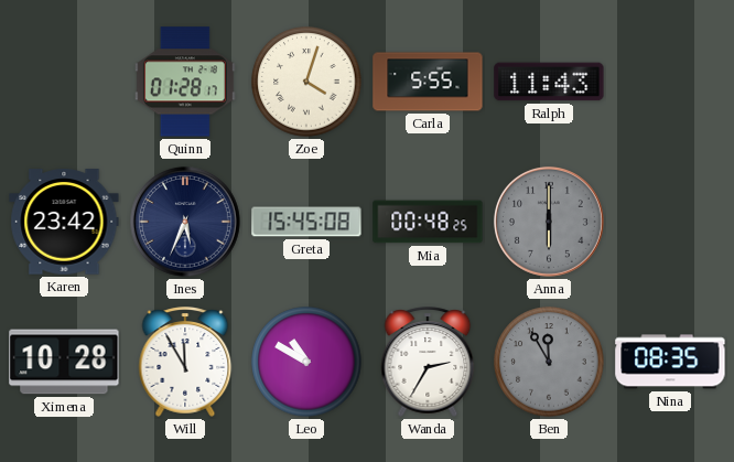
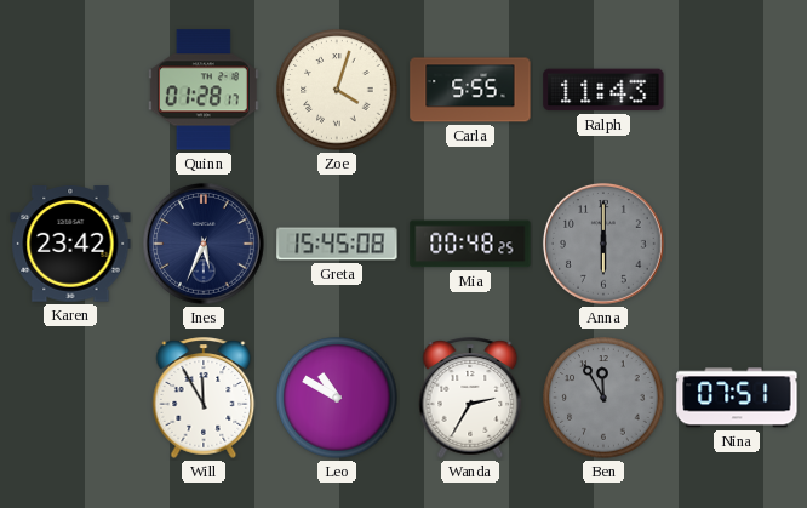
Ximena: 10:28 -> none
Nina: 08:35 -> 07:51
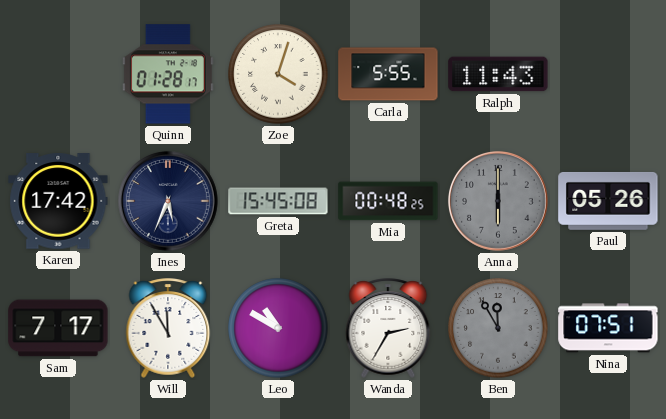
Karen: 23:42 -> 17:42
Paul: none -> 05:26
Sam: none -> 7:17
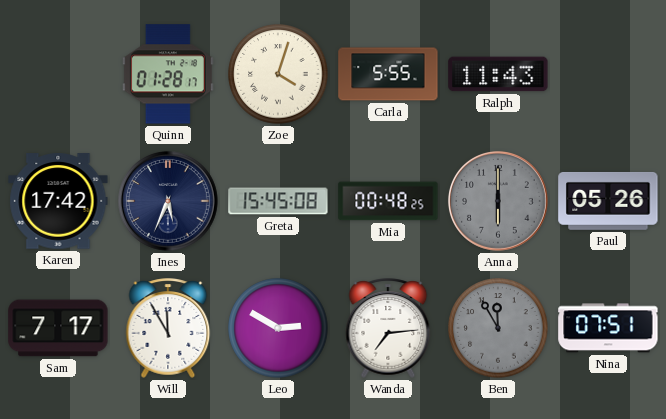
Leo: 10:50 -> 2:50
Wanda: 2:35 -> 7:14
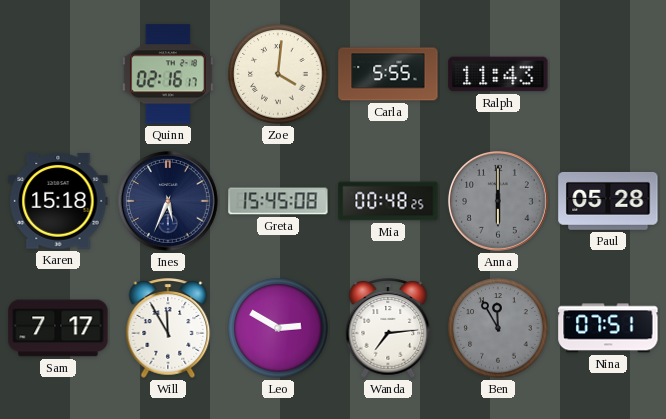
Quinn: 01:28 -> 02:16
Zoe: 4:03 -> 4:01
Karen: 17:42 -> 15:18
Paul: 05:26 -> 05:28
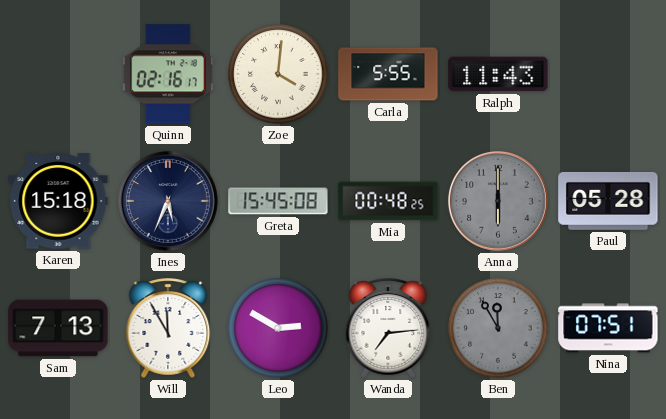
Sam: 7:17 -> 7:13
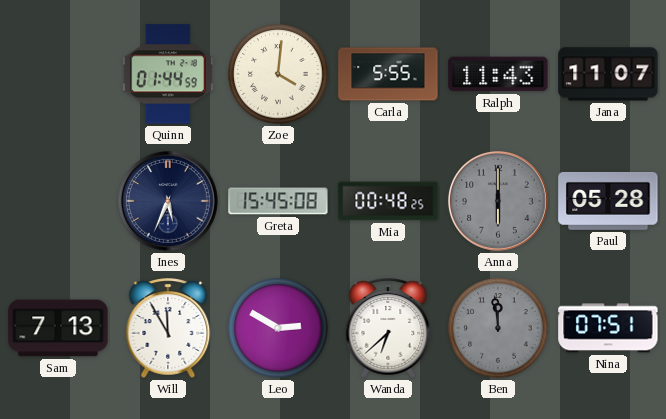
Quinn: 02:16 -> 01:44
Jana: none -> 11:07
Karen: 15:18 -> none
Wanda: 7:14 -> 6:38
Ben: 11:55 -> 11:59
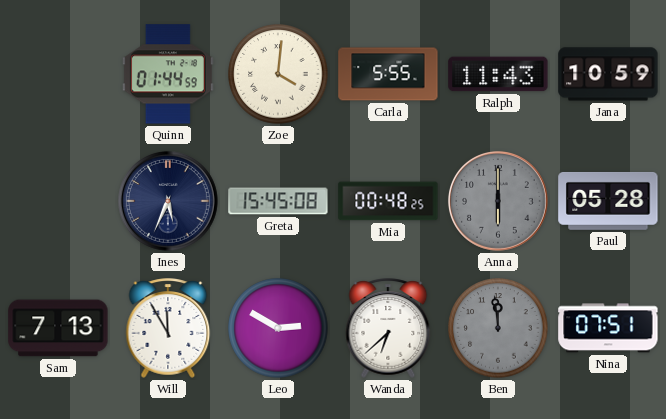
Jana: 11:07 -> 10:59
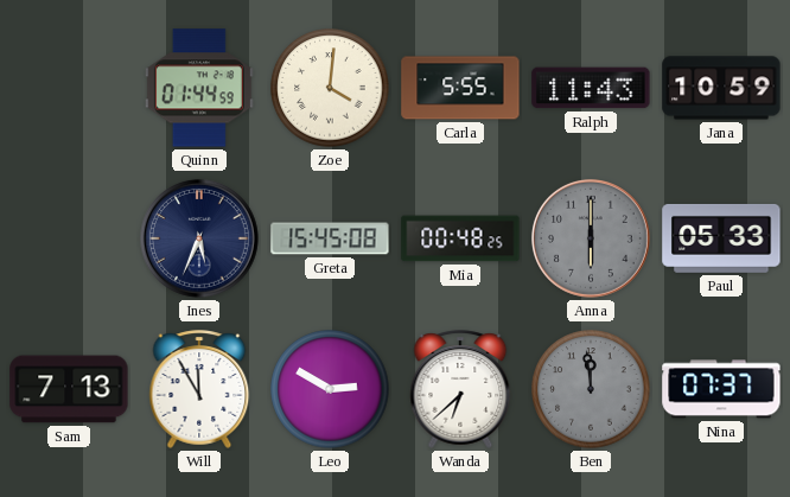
Paul: 05:28 -> 05:33
Nina: 07:51 -> 07:37
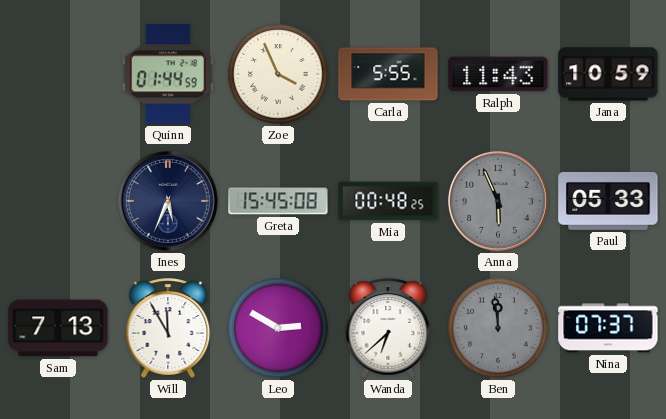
Zoe: 4:01 -> 3:56
Anna: 6:00 -> 5:56
